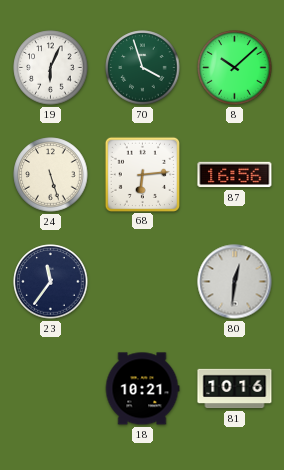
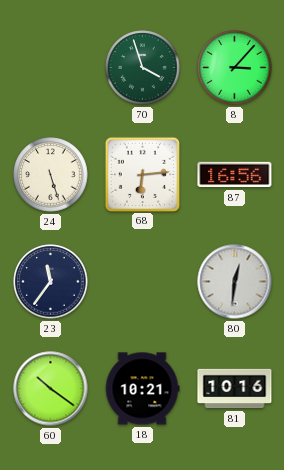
19: 6:04 -> none
8: 10:08 -> 3:07
60: none -> 10:21
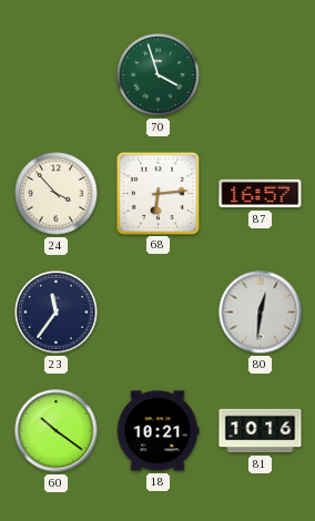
8: 3:07 -> none
24: 5:27 -> 3:53
87: 16:56 -> 16:57
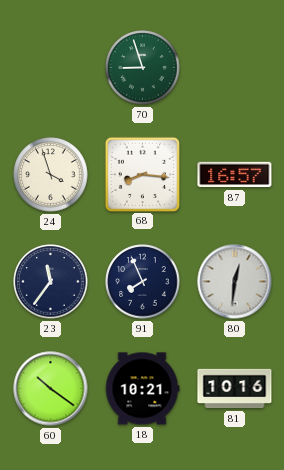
70: 3:57 -> 8:57
24: 3:53 -> 3:57
68: 6:14 -> 8:16
91: none -> 7:56
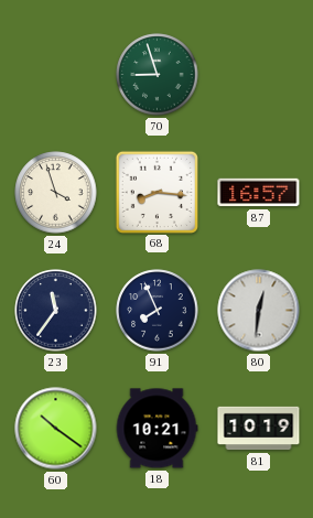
81: 10:16 -> 10:19
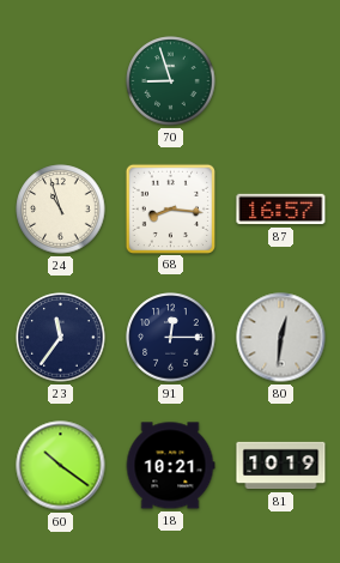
24: 3:57 -> 10:57
91: 7:56 -> 12:15
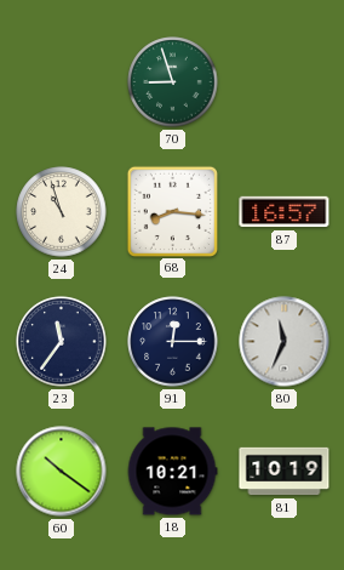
80: 12:31 -> 11:34
